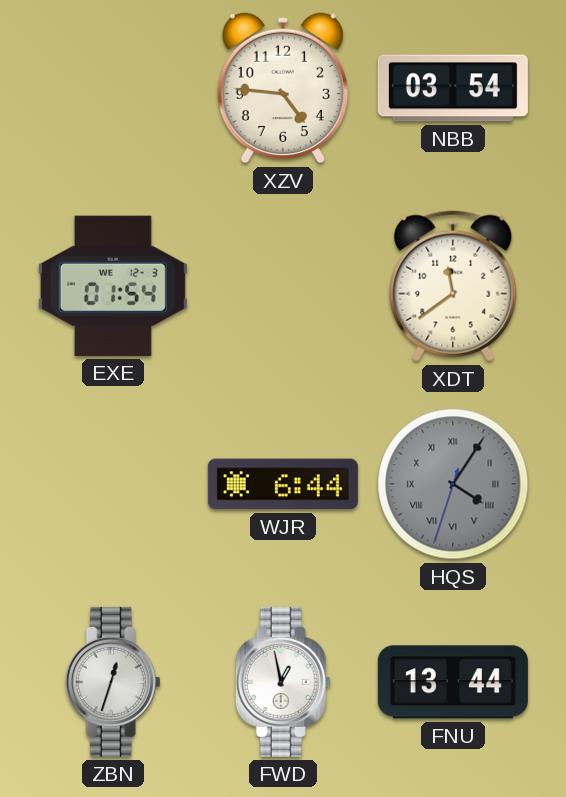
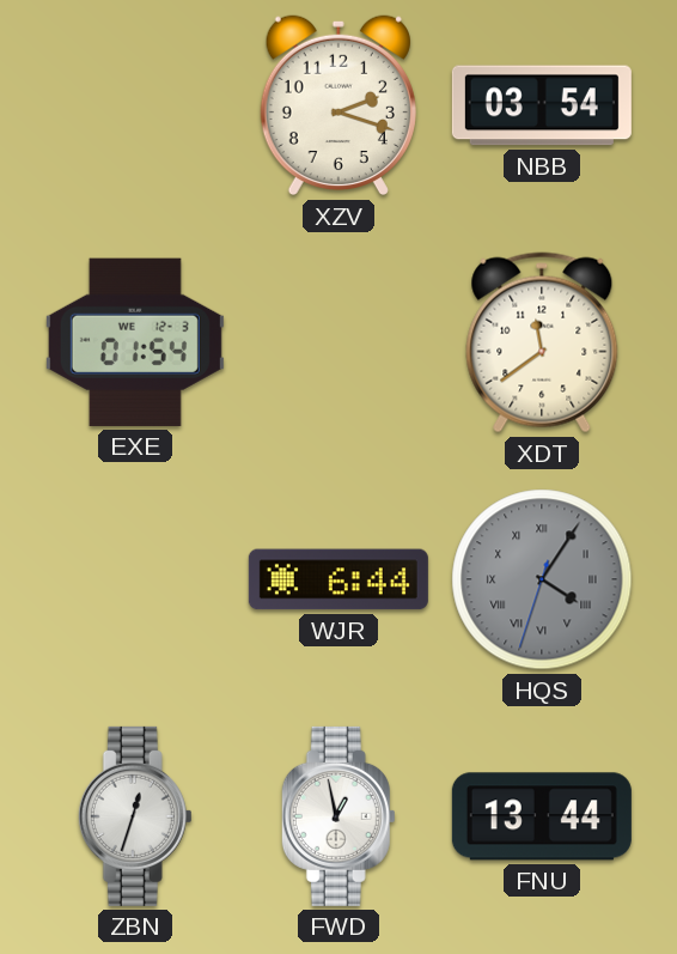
XZV: 4:46 -> 2:18
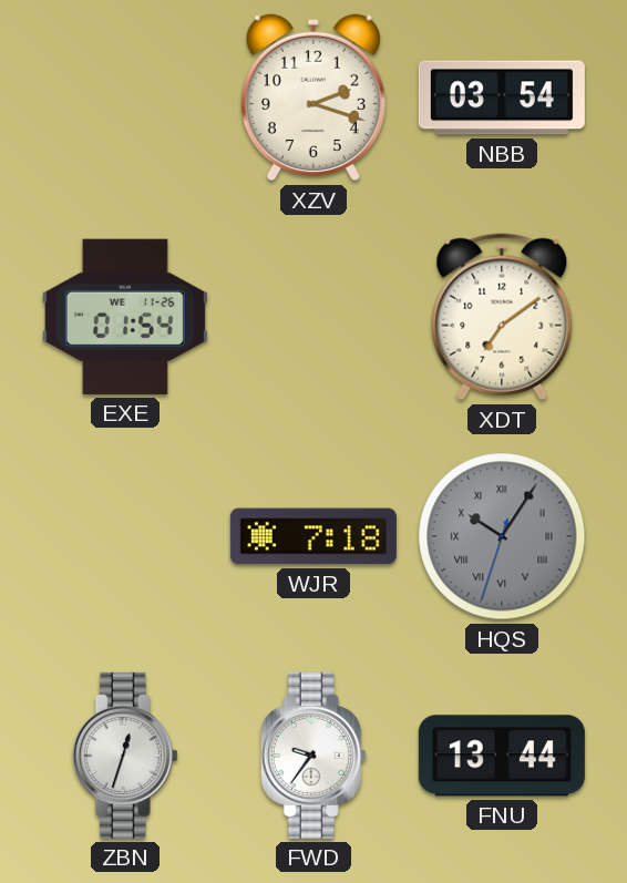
EXE date: WE 12-3 -> WE 11-26
XDT: 11:39 -> 7:09
WJR: 6:44 -> 7:18
HQS: 4:05 -> 10:05
FWD: 12:58 -> 9:36
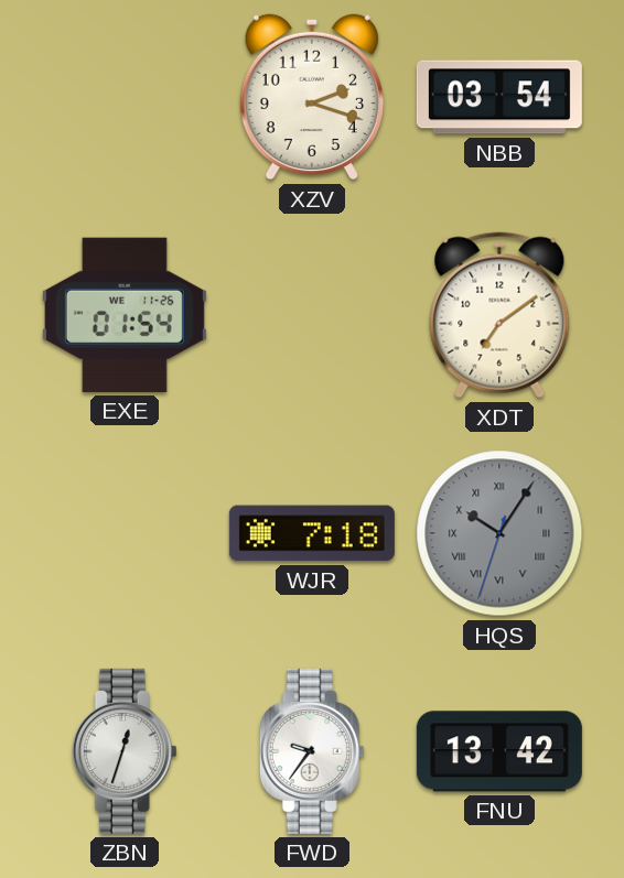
FNU: 13:44 -> 13:42
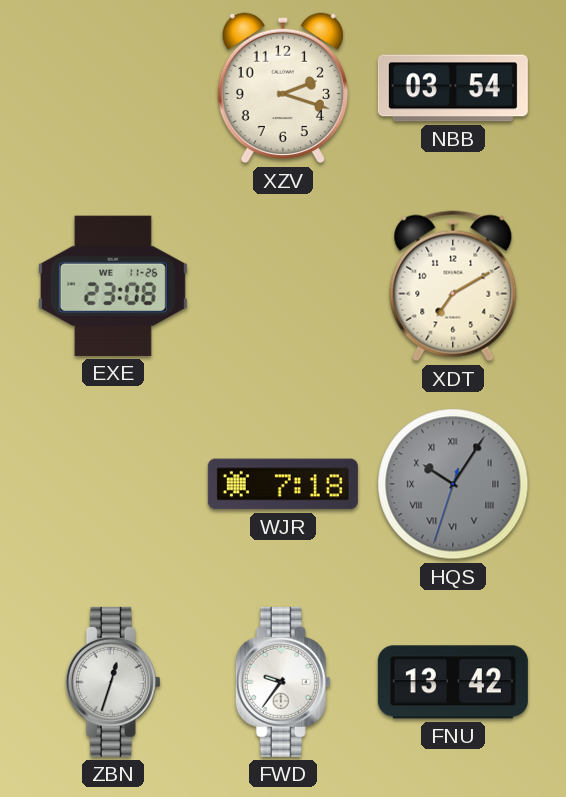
EXE: 01:54 -> 23:08
XDT: 7:09 -> 7:10
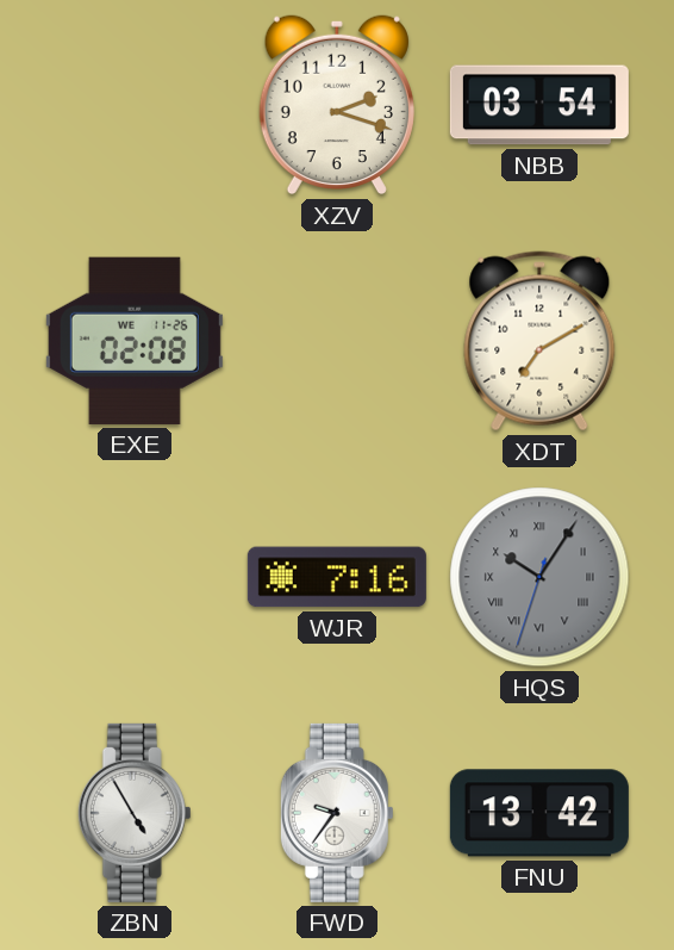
EXE: 23:08 -> 02:08
WJR: 7:18 -> 7:16
ZBN: 12:33 -> 4:55
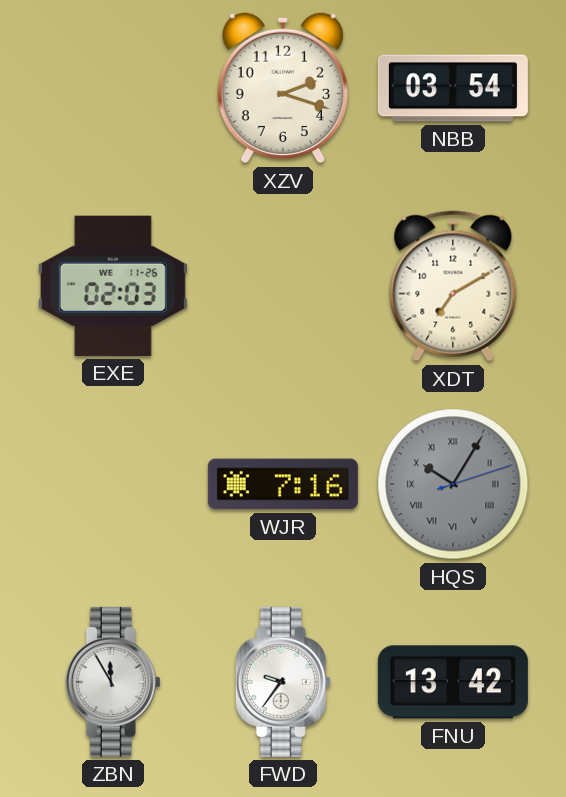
EXE: 02:08 -> 02:03
HQS: 10:05:33 -> 10:05:12
ZBN: 4:55 -> 11:55
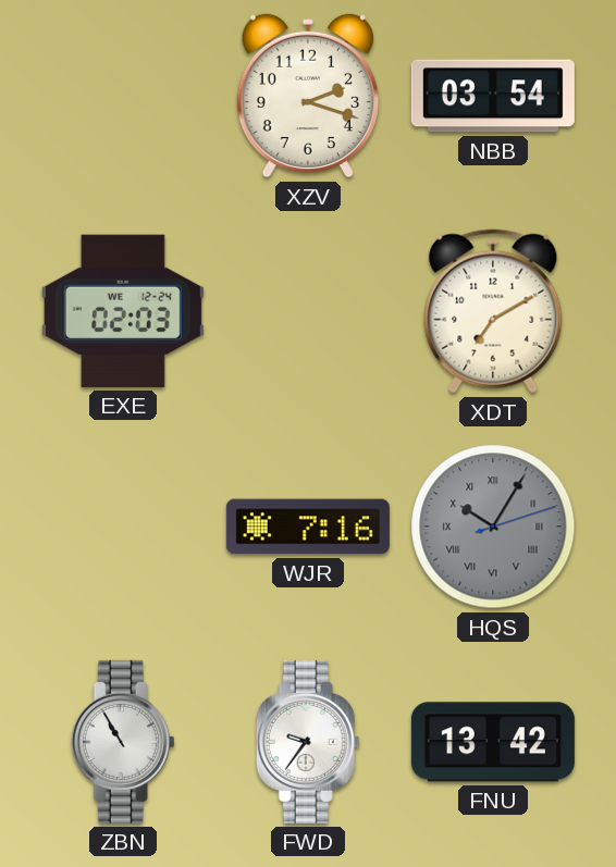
EXE date: WE 11-26 -> WE 12-24
ZBN: 11:55 -> 10:55
